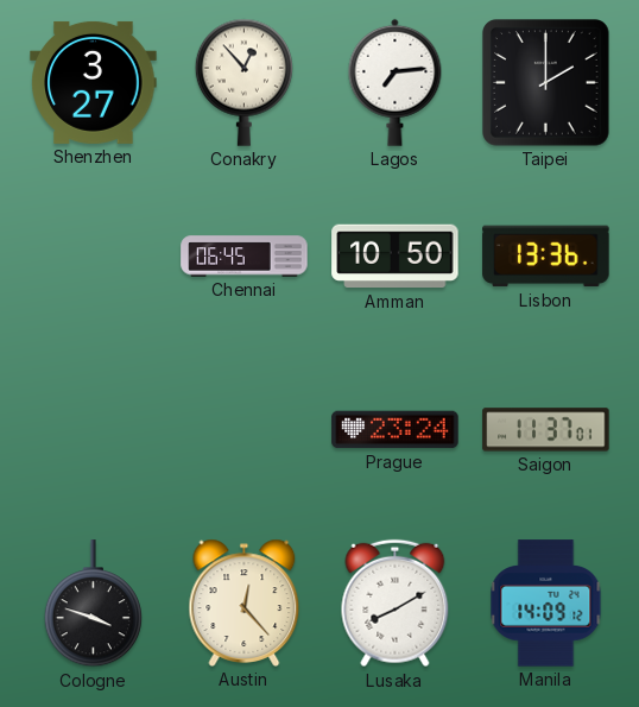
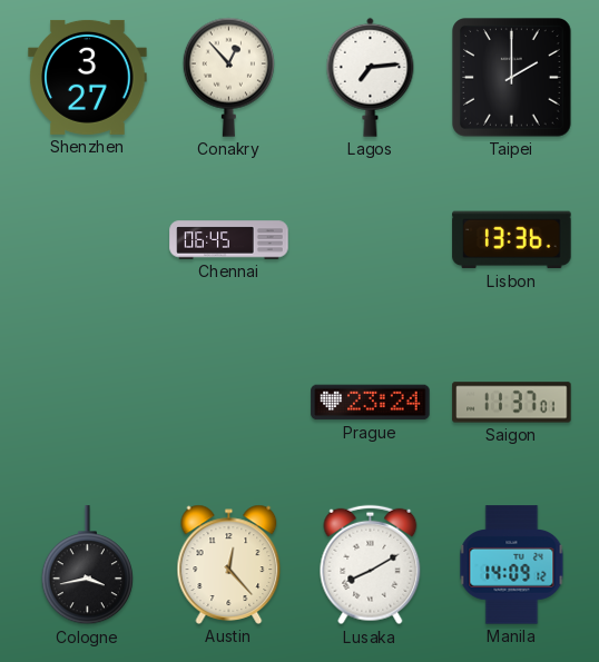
Amman: 10:50 -> none
Cologne: 3:48 -> 3:43
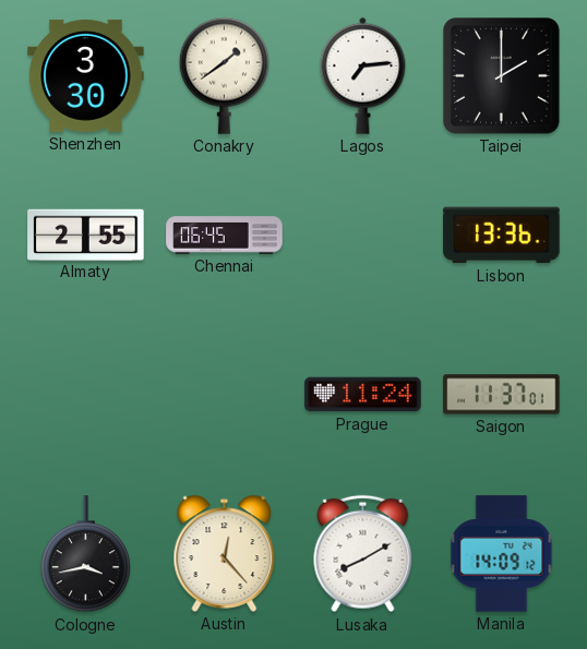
Shenzhen: 3:27 -> 3:30
Conakry: 12:53 -> 1:39
Almaty: none -> 2:55
Prague: 23:24 -> 11:24
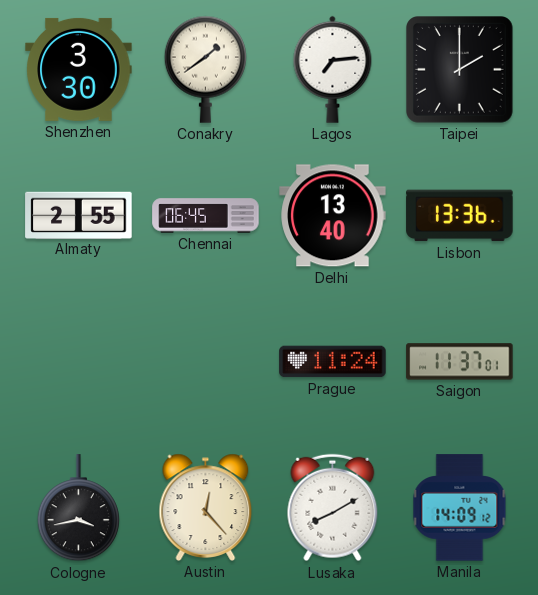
Delhi: none -> 13:40
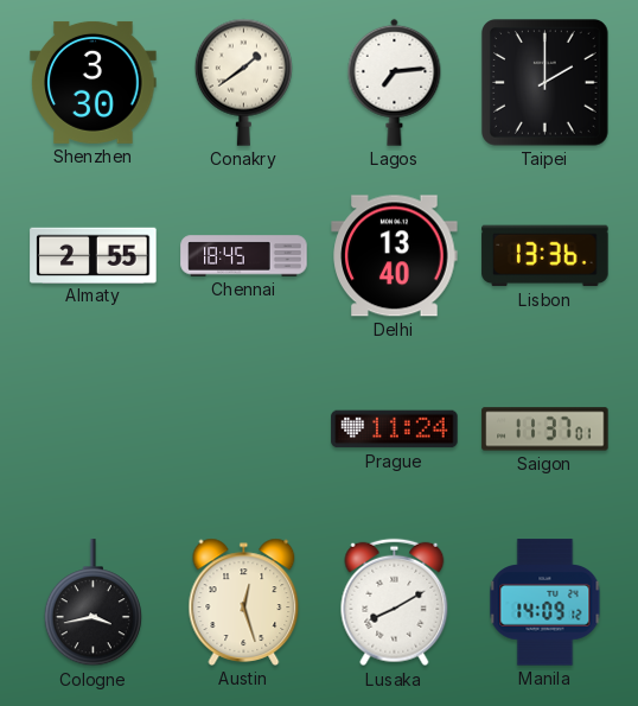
Chennai: 06:45 -> 18:45
Austin: 12:23 -> 12:27
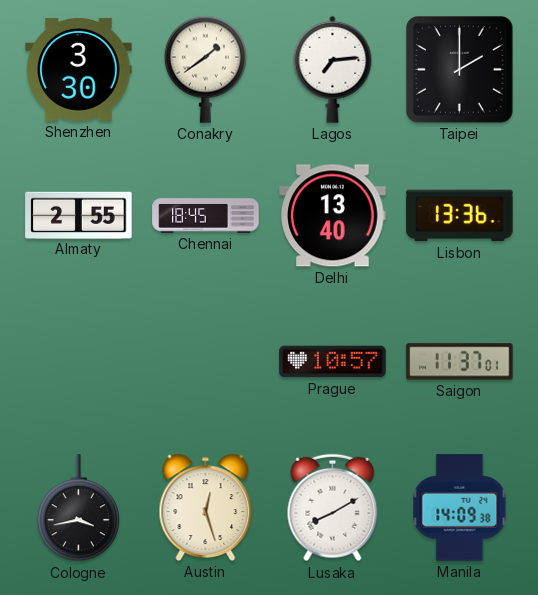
Prague: 11:24 -> 10:57
Manila: 14:09:12 -> 14:09:38
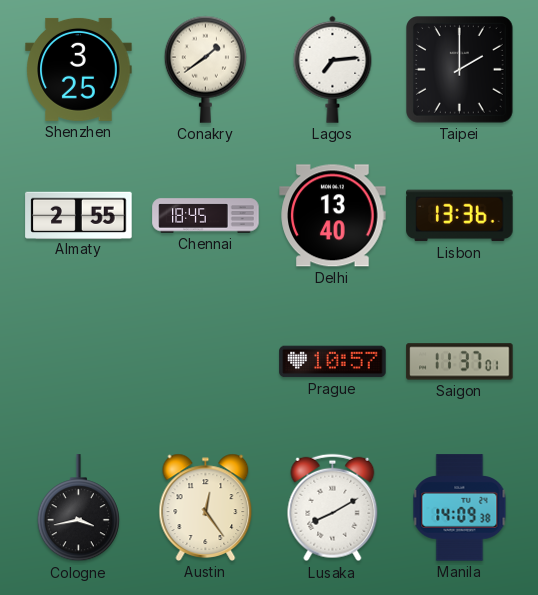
Shenzhen: 3:30 -> 3:25
Austin: 12:27 -> 12:24
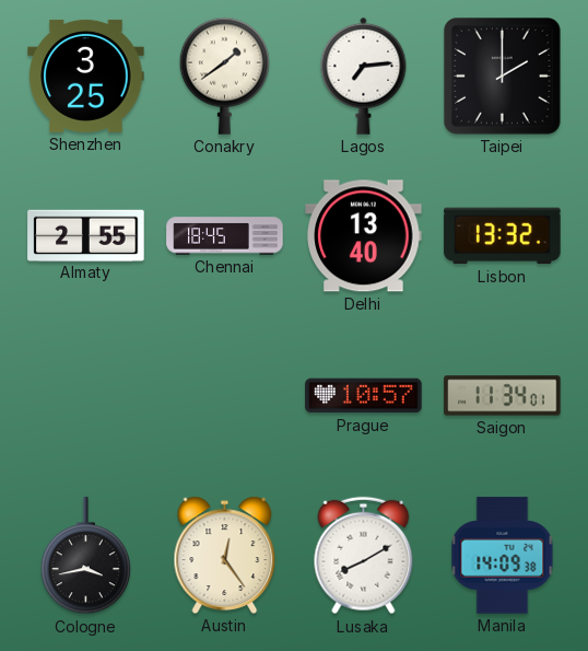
Lisbon: 13:36 -> 13:32
Saigon: 11:37 -> 11:34
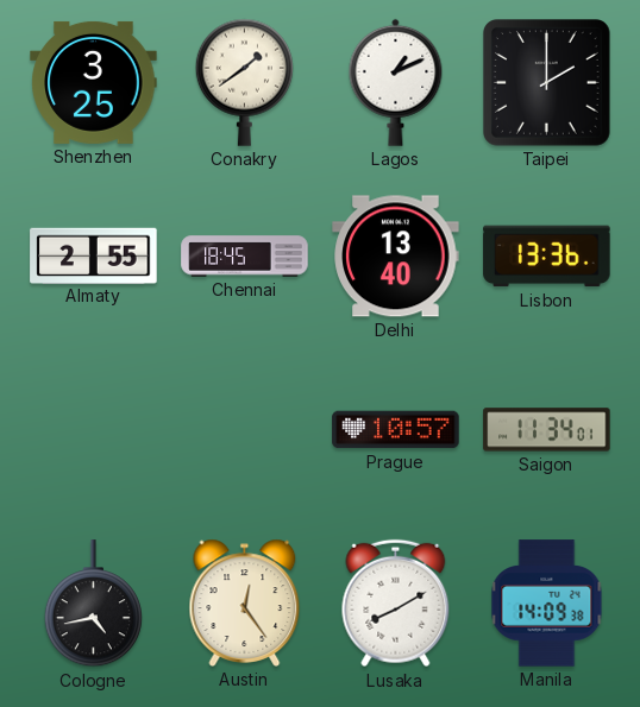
Lagos: 7:14 -> 1:11
Lisbon: 13:32 -> 13:36
Cologne: 3:43 -> 4:43
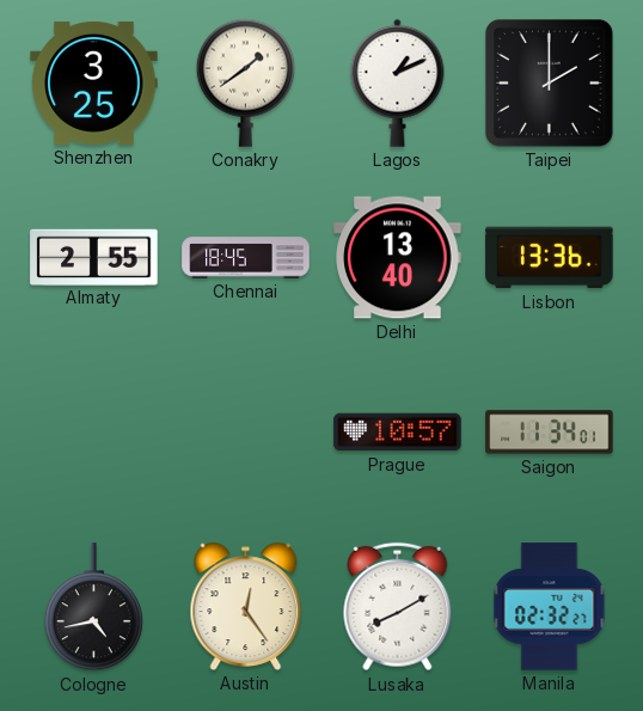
Manila: 14:09 -> 02:32
